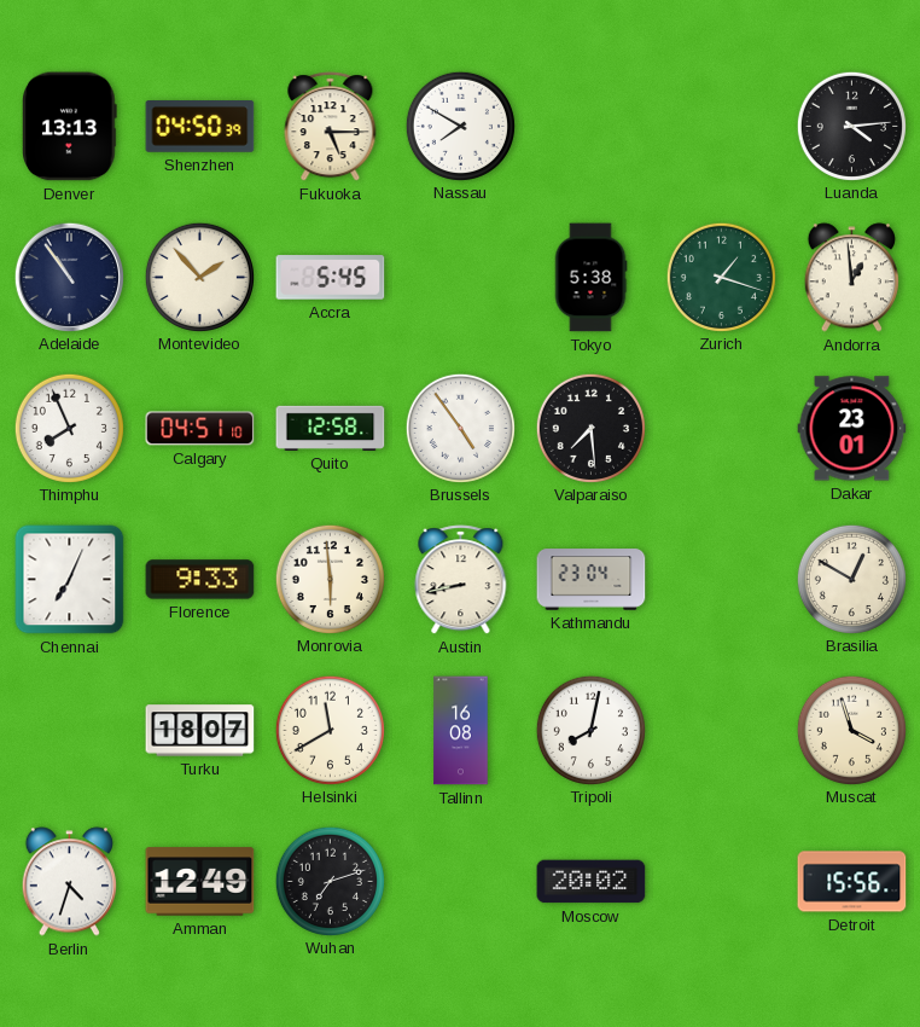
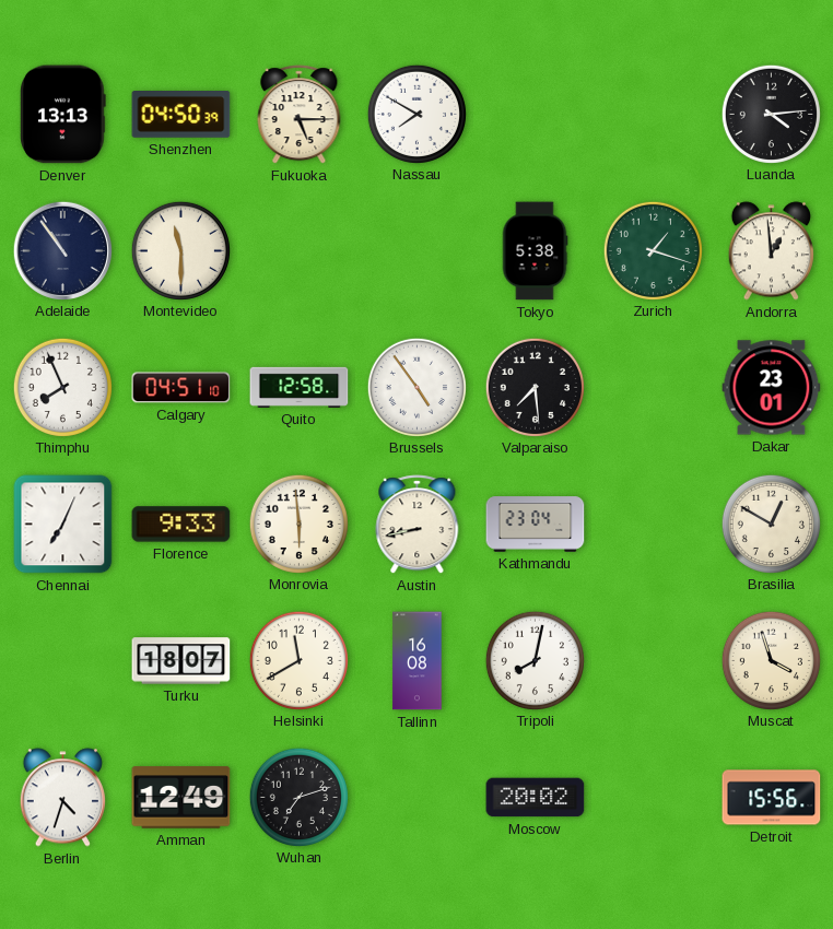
Montevideo: 1:53 -> 11:30
Accra: 5:45 -> none
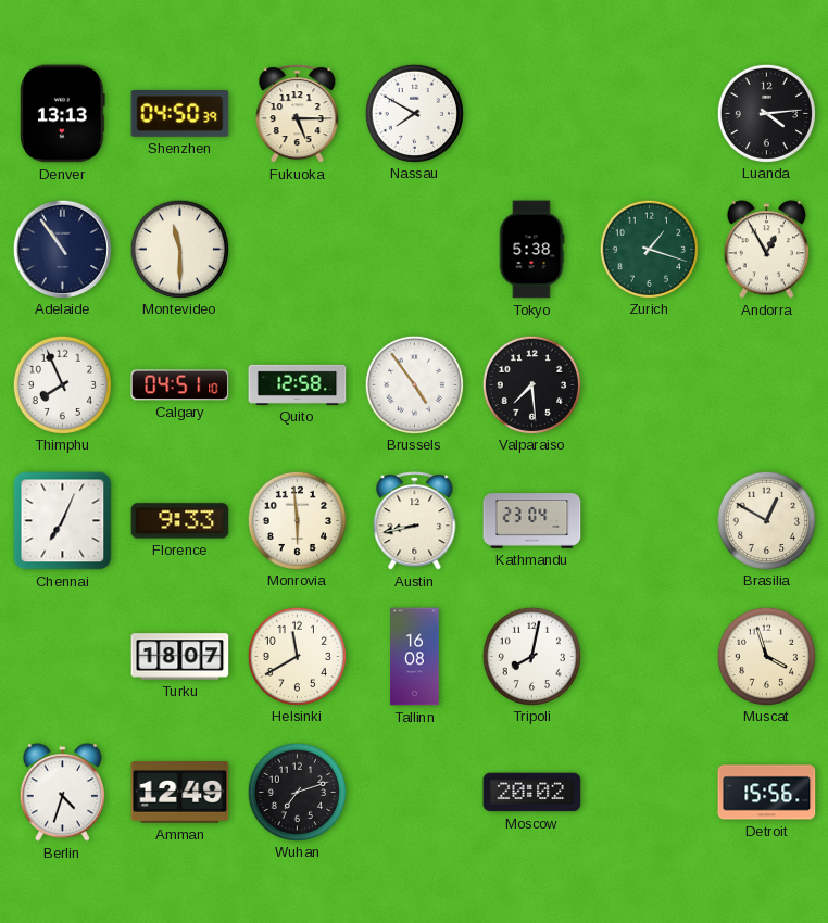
Andorra: 12:59 -> 12:55
Dakar: 23:01 -> none
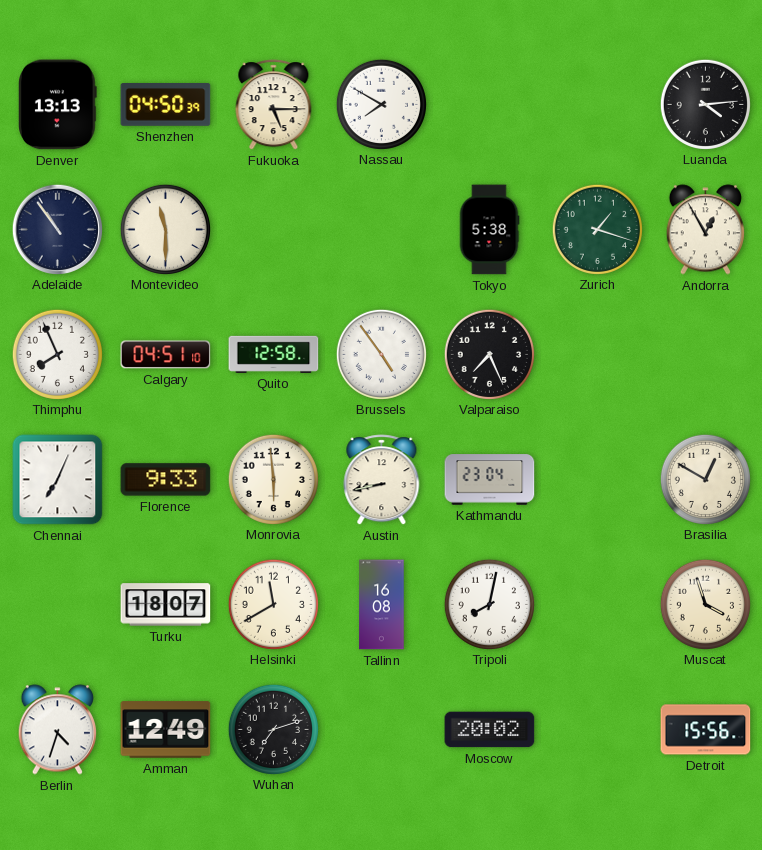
Valparaiso: 7:29 -> 7:26
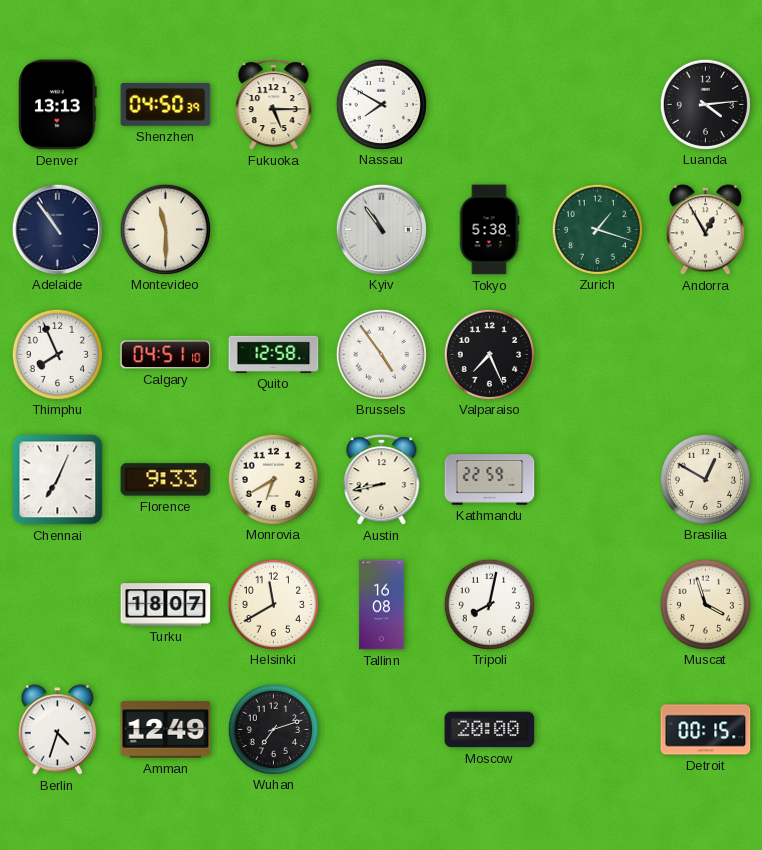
Kyiv: none -> 10:54
Monrovia: 5:59 -> 6:40
Kathmandu: 23:04 -> 22:59
Moscow: 20:02 -> 20:00
Detroit: 15:56 -> 00:15
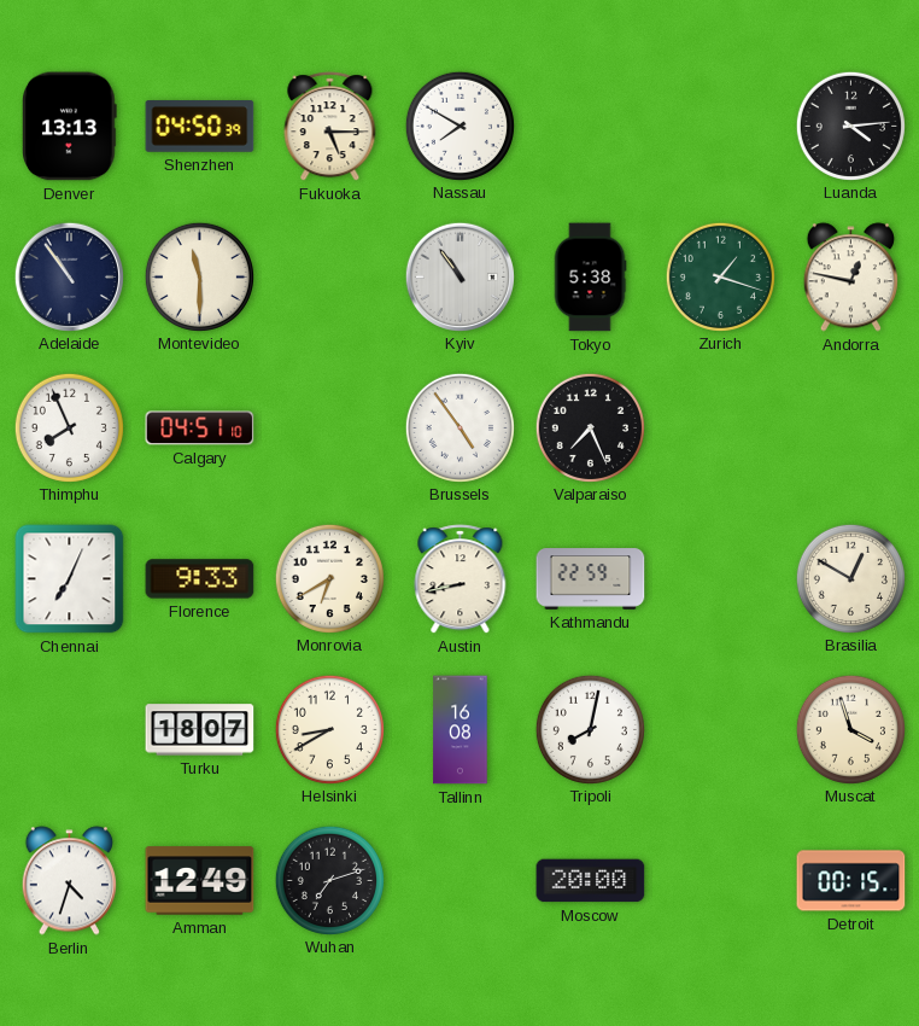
Andorra: 12:55 -> 12:47
Quito: 12:58 -> none
Helsinki: 11:40 -> 8:40
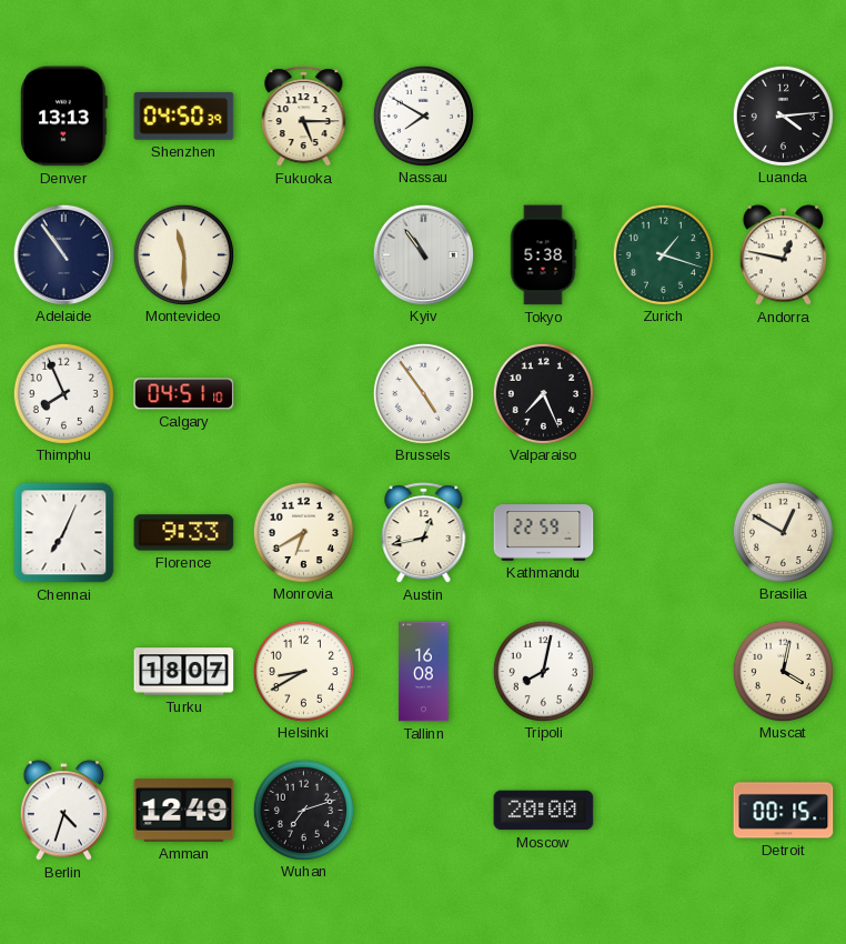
Austin: 8:43 -> 12:43
Muscat: 3:57 -> 4:02
